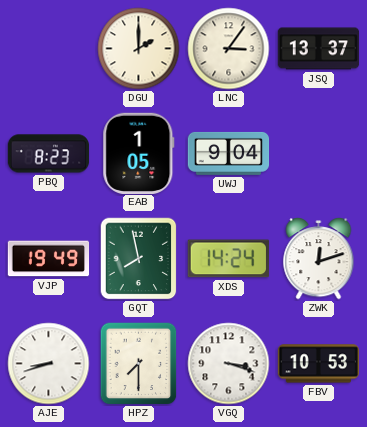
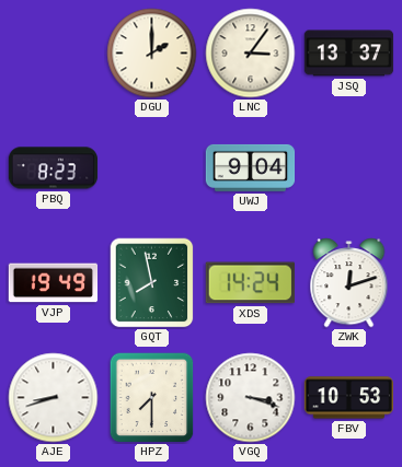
EAB: 1:05 -> none
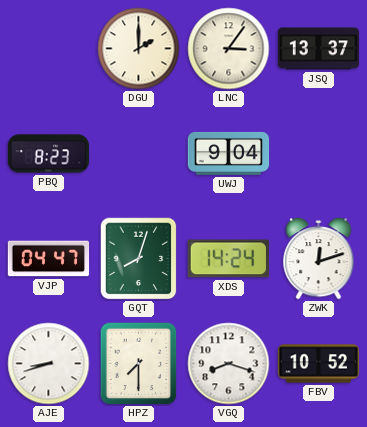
VJP: 19:49 -> 04:47
GQT: 7:58 -> 8:03
VGQ: 3:18 -> 8:18
FBV: 10:53 -> 10:52
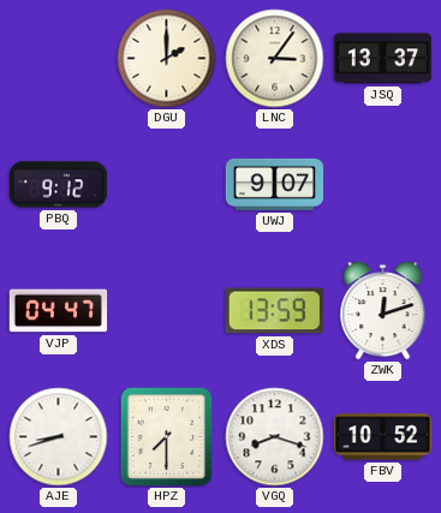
PBQ: 8:23 -> 9:12
UWJ: 9:04 -> 9:07
GQT: 8:03 -> none
XDS: 14:24 -> 13:59
